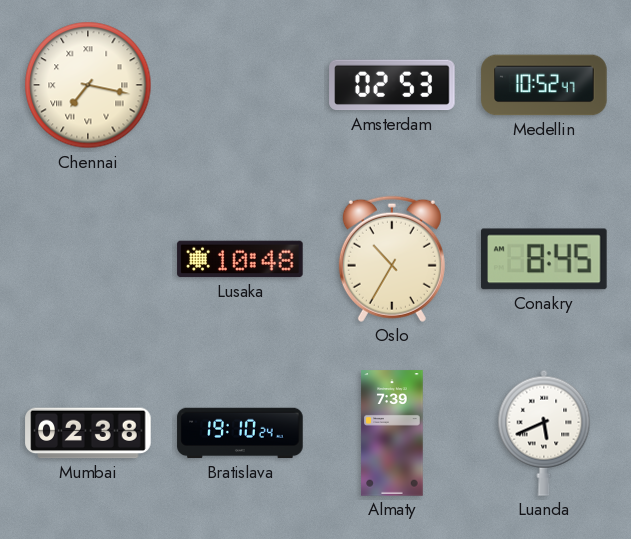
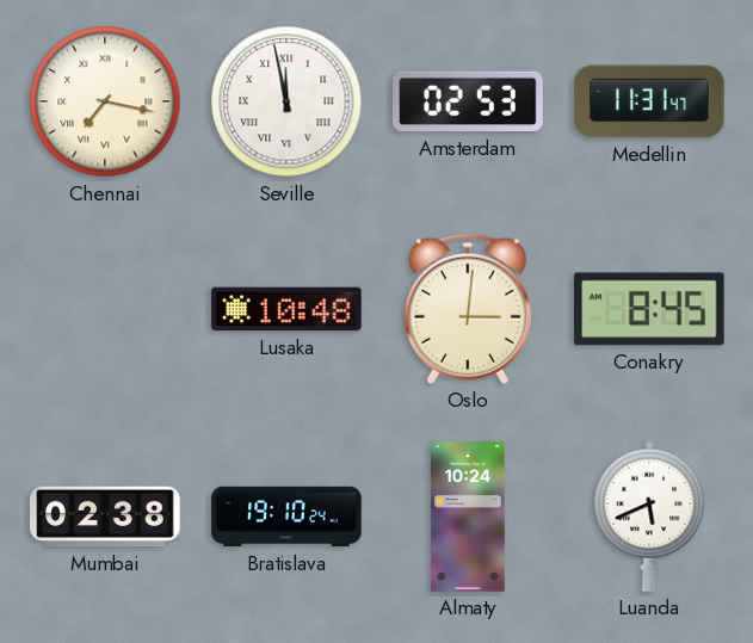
Seville: none -> 11:58
Medellin: 10:52 -> 11:31
Oslo: 10:35 -> 3:01
Almaty: 7:39 -> 10:24
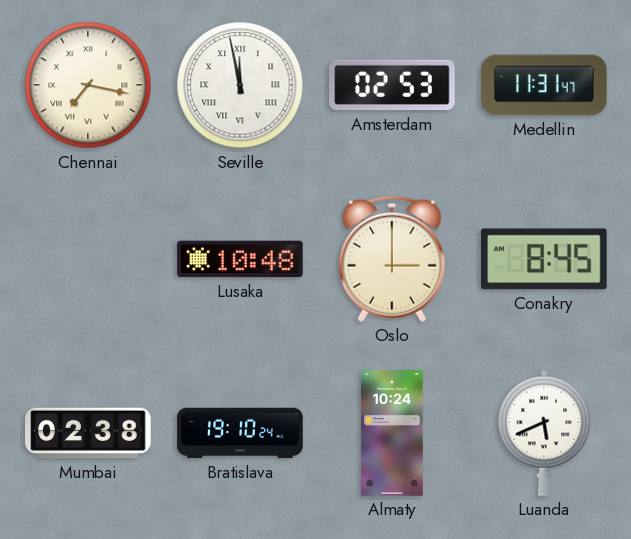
Oslo: 3:01 -> 3:00
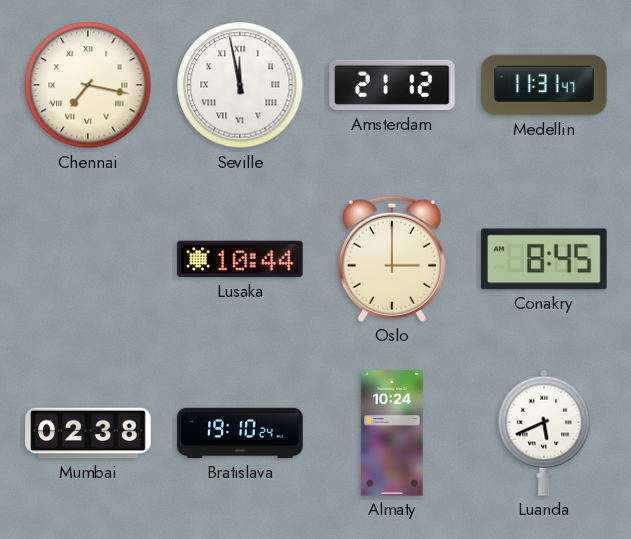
Amsterdam: 02:53 -> 21:12
Lusaka: 10:48 -> 10:44
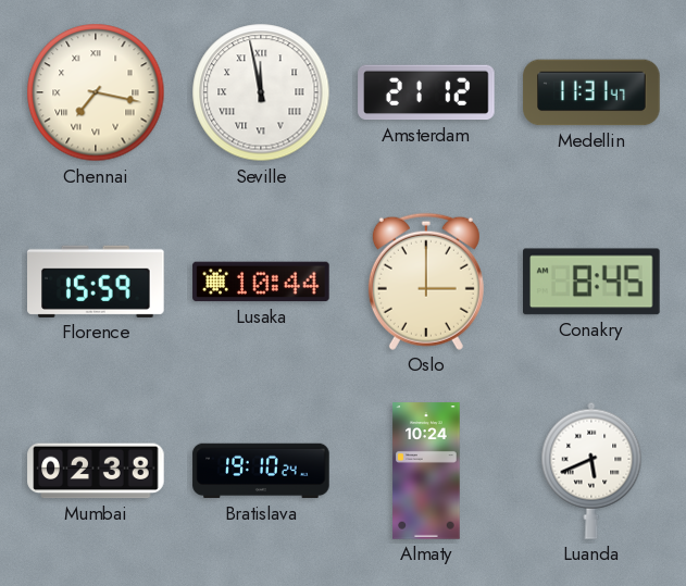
Florence: none -> 15:59
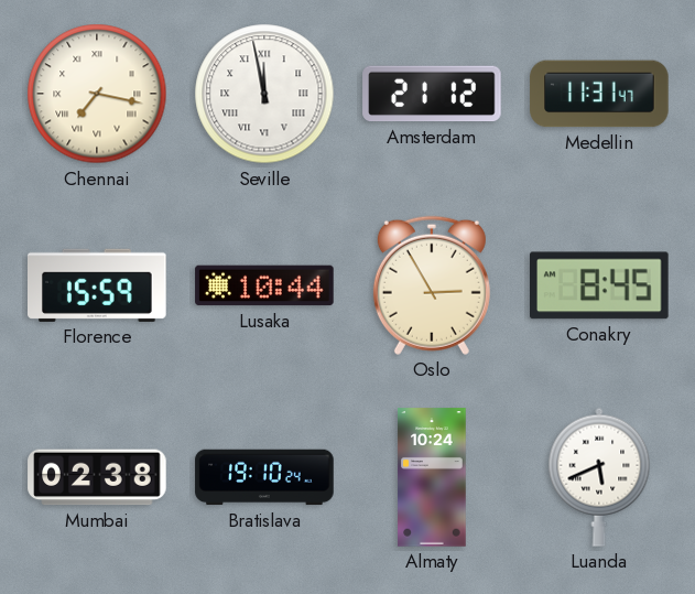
Oslo: 3:00 -> 2:55
